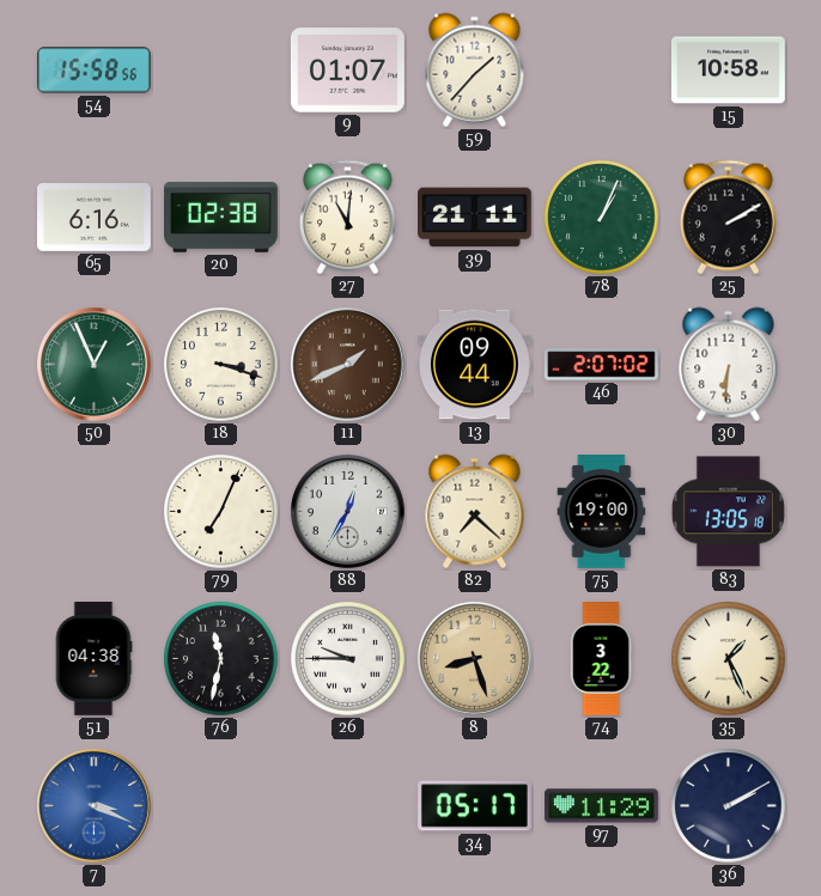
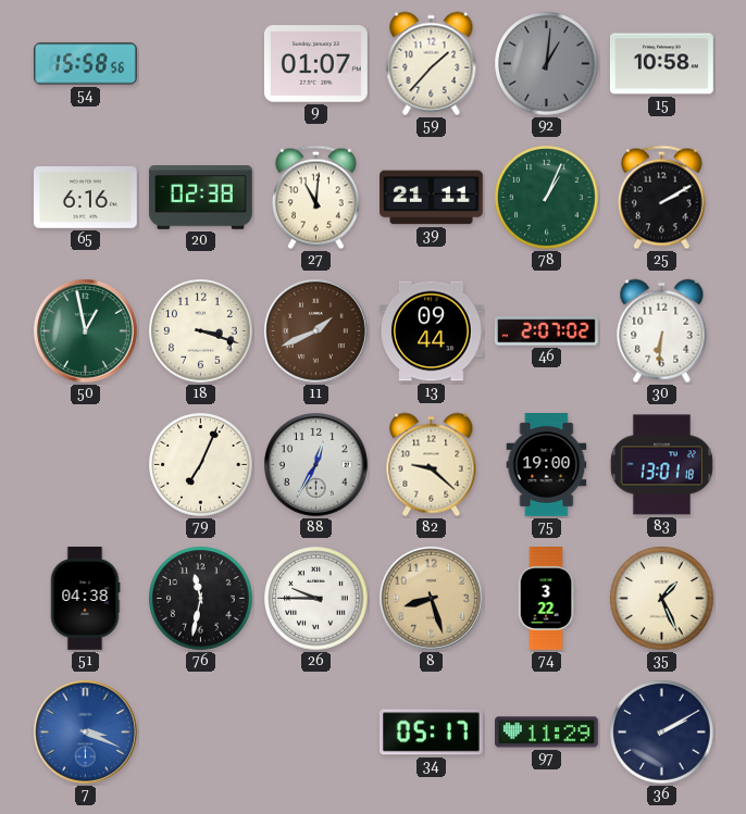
92: none -> 1:01
50: 12:56 -> 12:58
82: 7:22 -> 9:22
83: 13:05 -> 13:01
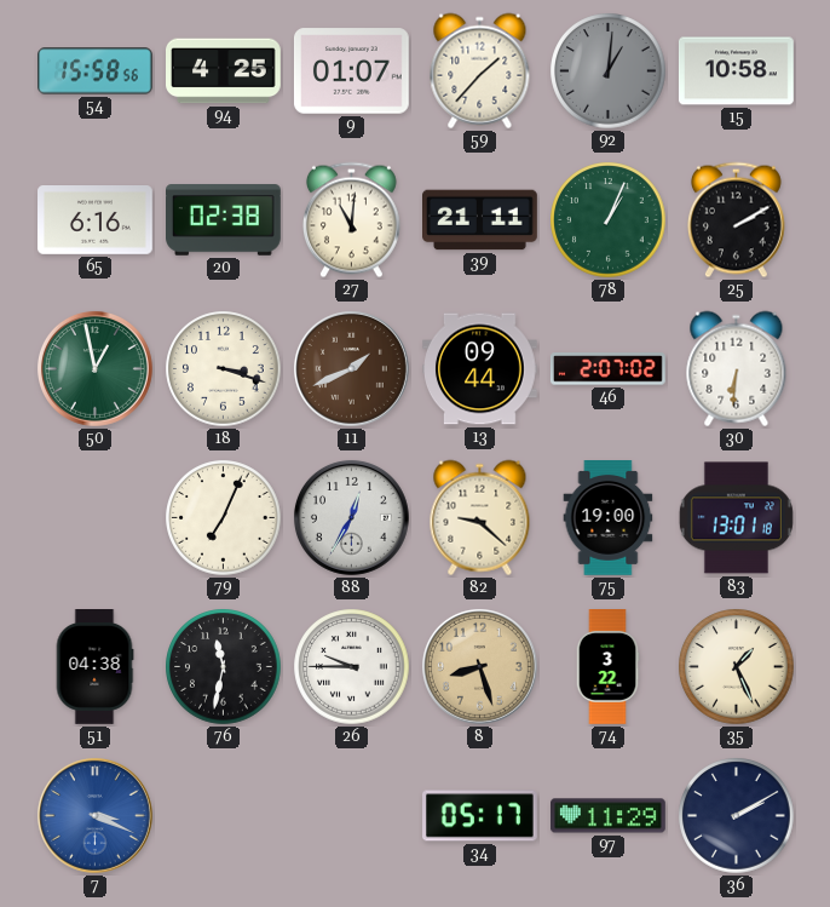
94: none -> 4:25
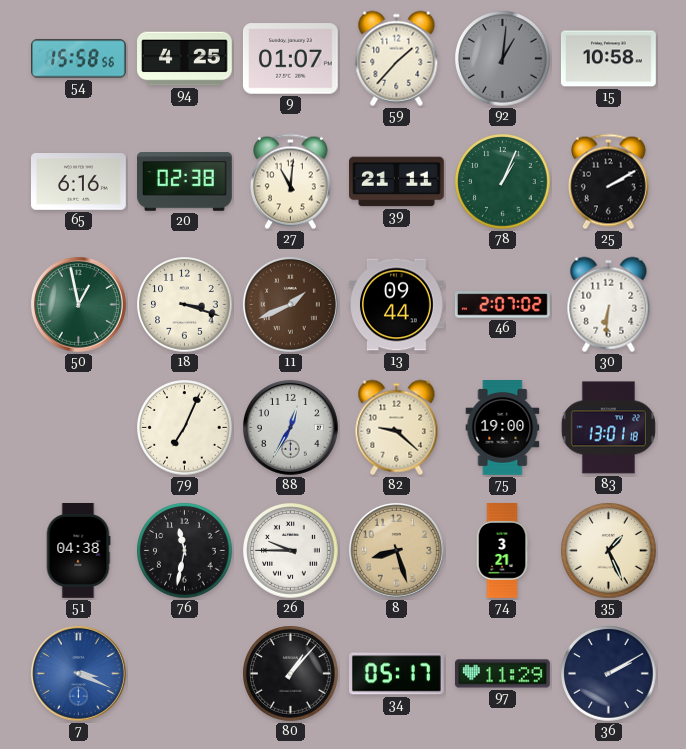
74: 3:22 -> 3:21
80: none -> 1:07
